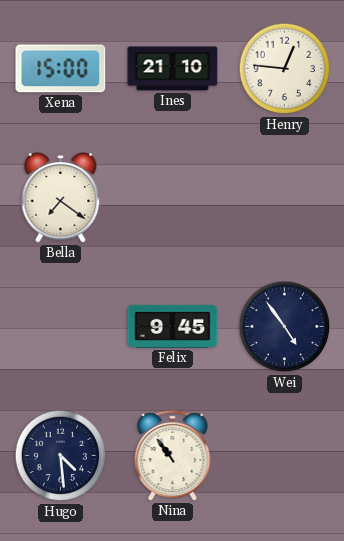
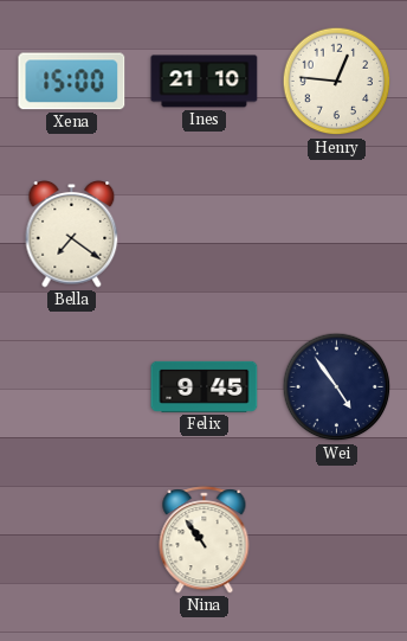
Hugo: 4:29 -> none
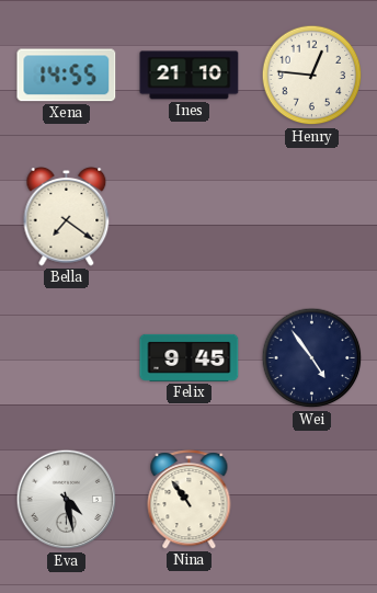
Xena: 15:00 -> 14:55
Eva: none -> 4:28
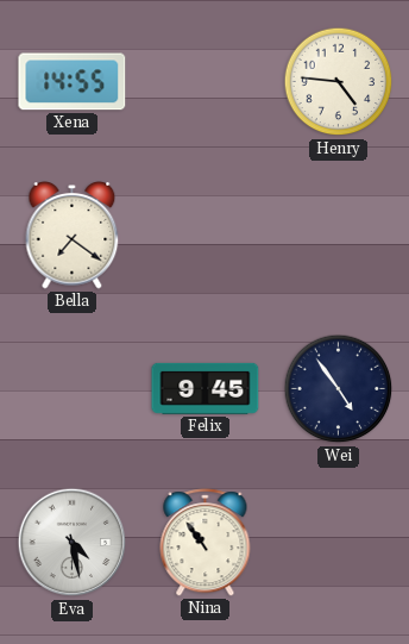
Ines: 21:10 -> none
Henry: 12:46 -> 4:46
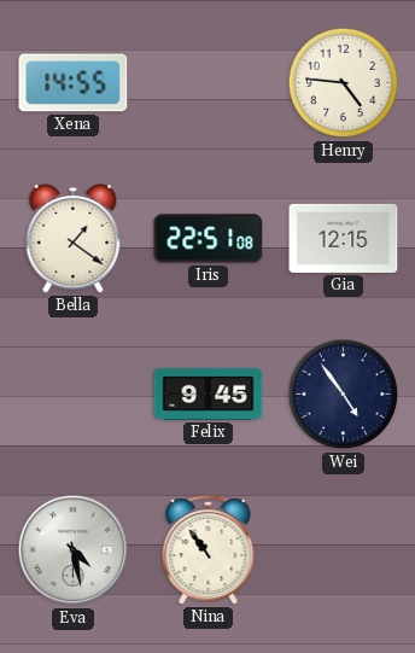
Bella: 7:21 -> 1:21
Iris: none -> 22:51
Gia: none -> 12:15
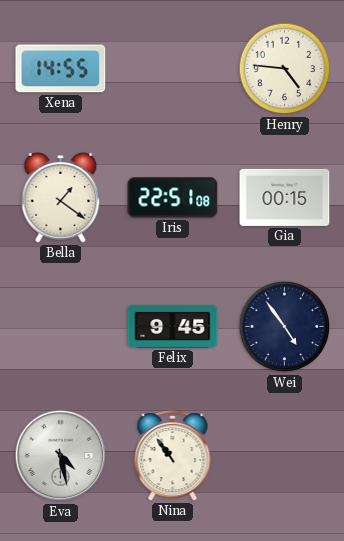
Gia: 12:15 -> 00:15
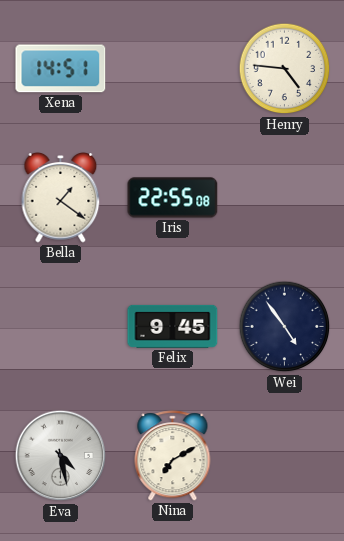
Xena: 14:55 -> 14:51
Iris: 22:51 -> 22:55
Gia: 00:15 -> none
Nina: 10:54 -> 7:10
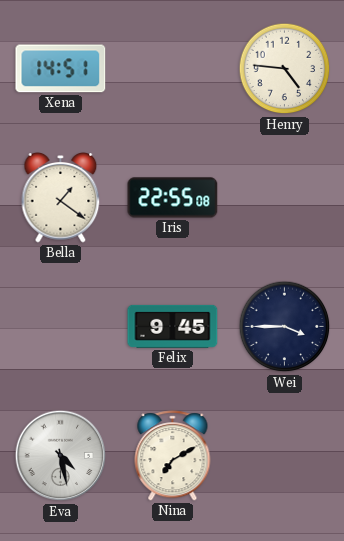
Wei: 4:54 -> 3:45
